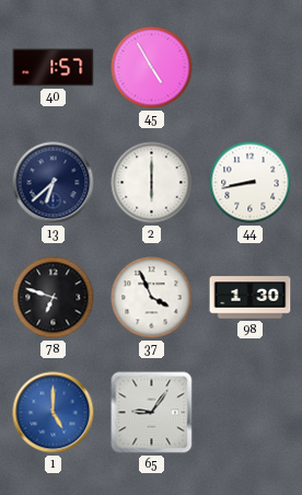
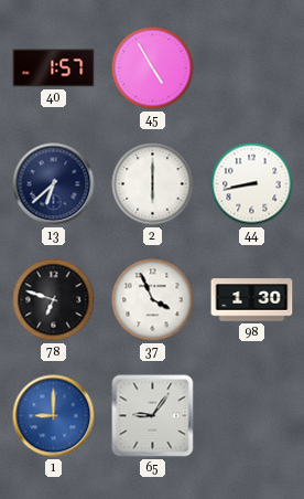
1: 5:00 -> 9:00
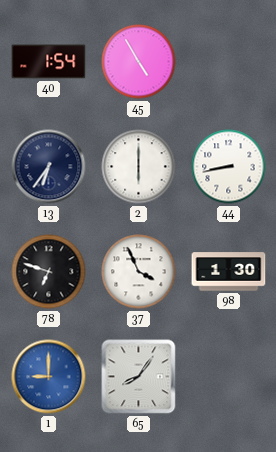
40: 1:57 -> 1:54
13: 6:38 -> 6:36
65: 9:06 -> 8:06
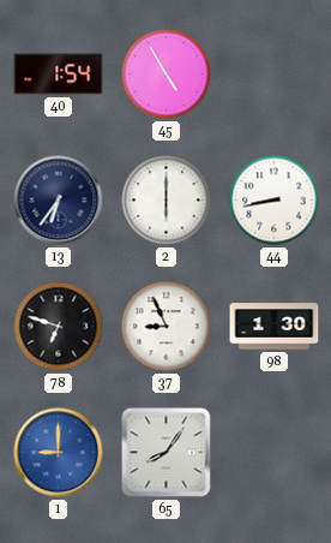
37: 3:56 -> 8:56
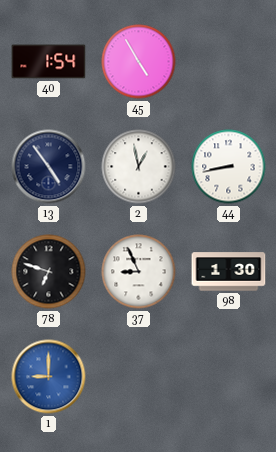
13: 6:36 -> 4:54
2: 6:00 -> 12:58
65: 8:06 -> none
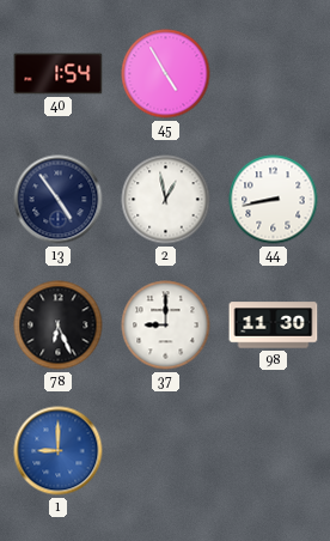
78: 6:48 -> 6:26
37: 8:56 -> 9:00
98: 1:30 -> 11:30
